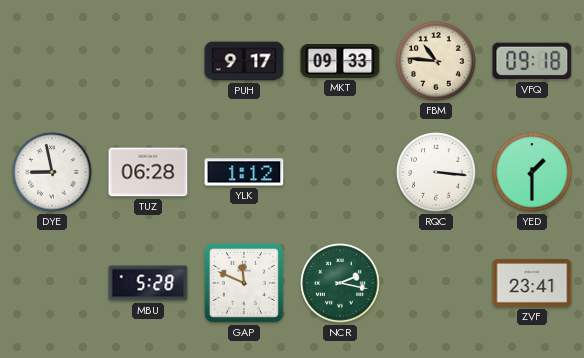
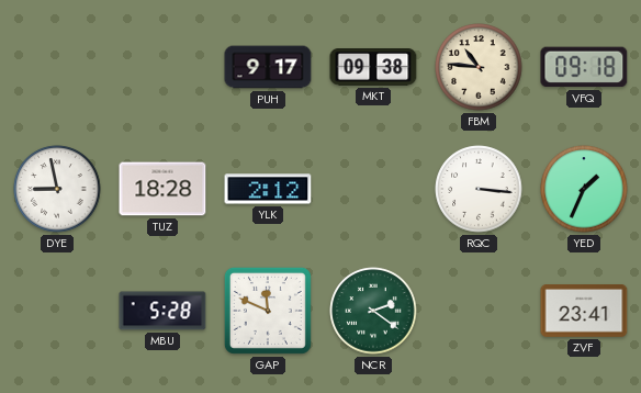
MKT: 09:33 -> 09:38
TUZ: 06:28 -> 18:28
YLK: 1:12 -> 2:12
YED: 1:30 -> 1:34
NCR: 2:17 -> 2:21
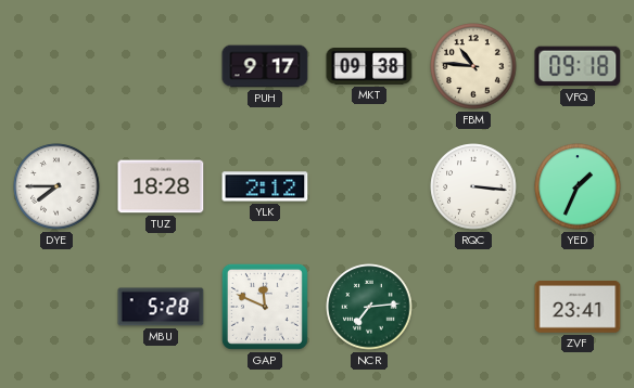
DYE: 8:58 -> 7:45
NCR: 2:21 -> 7:14
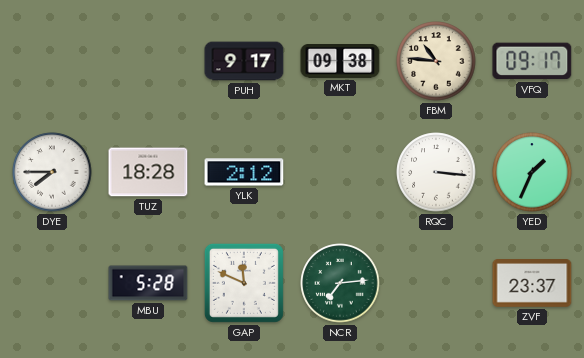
VFQ: 09:18 -> 09:17
ZVF: 23:41 -> 23:37
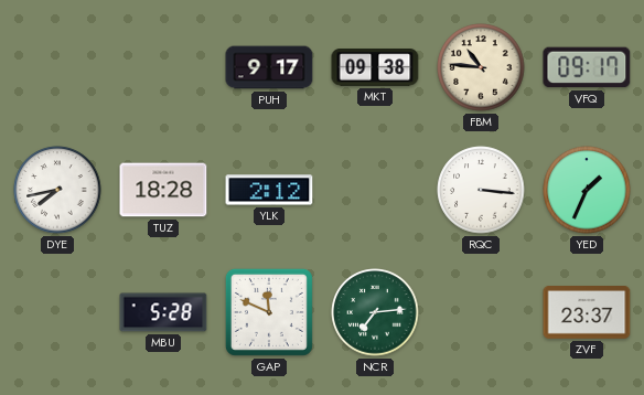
DYE: 7:45 -> 7:43
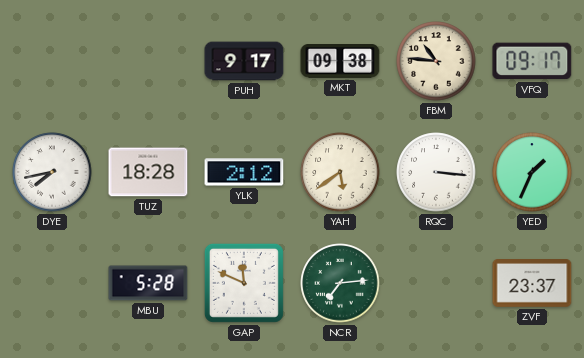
YAH: none -> 5:39
